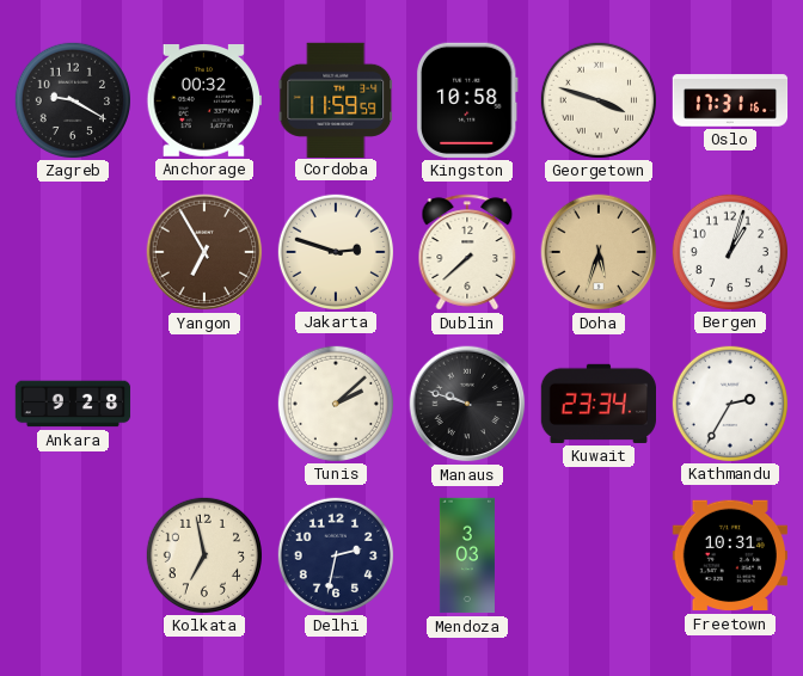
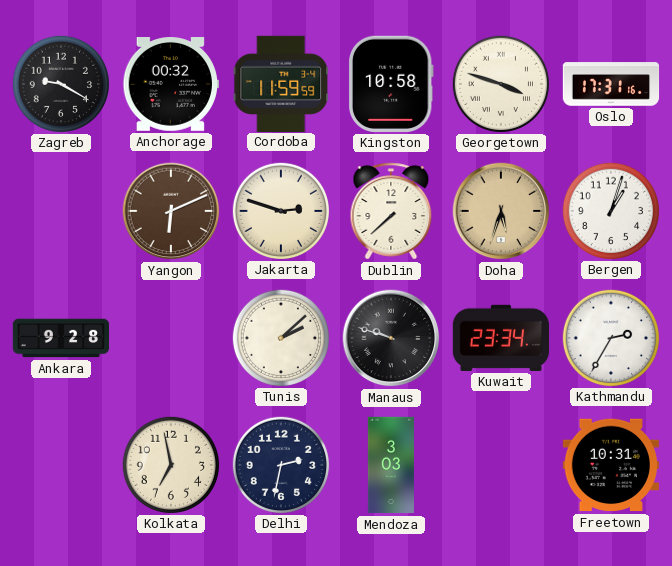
Yangon: 6:55 -> 6:11
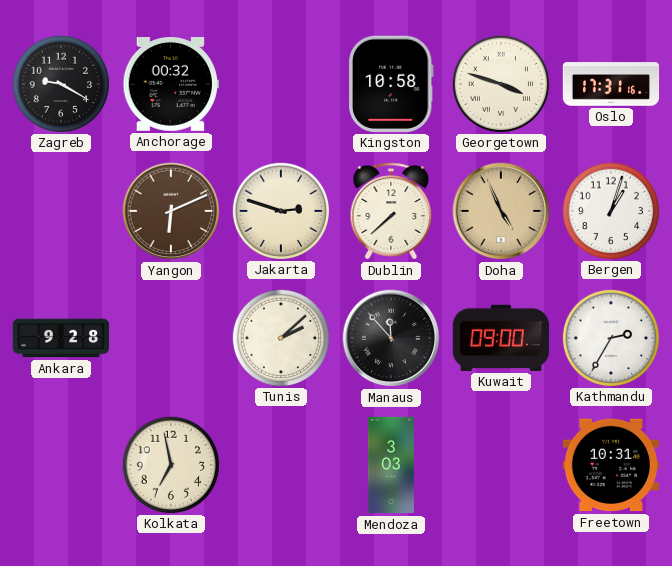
Cordoba: 11:59 -> none
Doha: 5:33 -> 4:56
Manaus: 9:48 -> 11:53
Kuwait: 23:34 -> 09:00
Delhi: 2:32 -> none
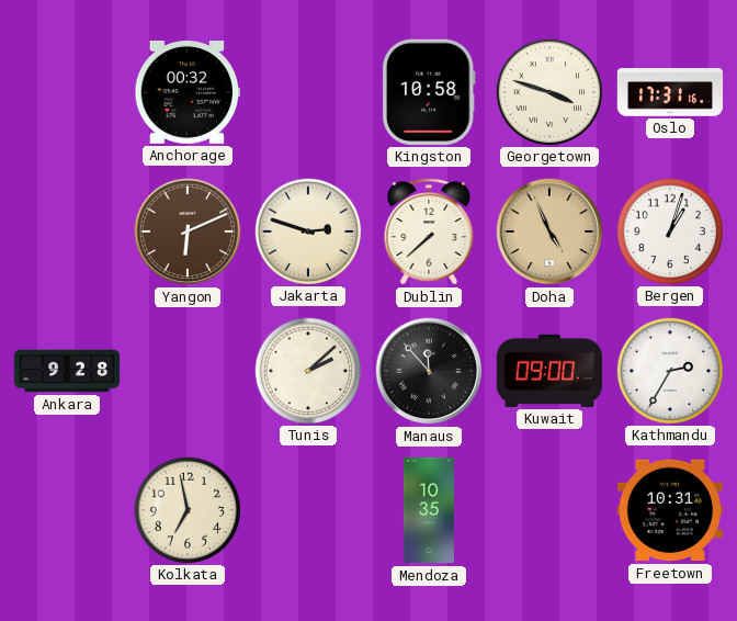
Zagreb: 9:20 -> none
Mendoza: 3:03 -> 10:35
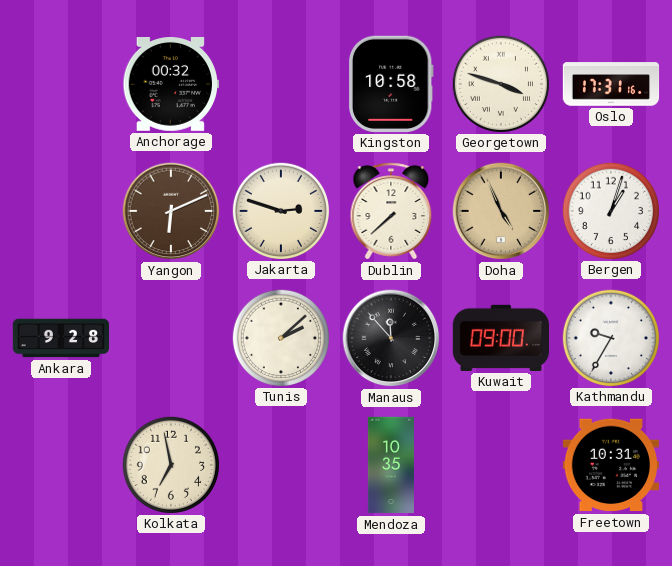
Kathmandu: 2:35 -> 9:35
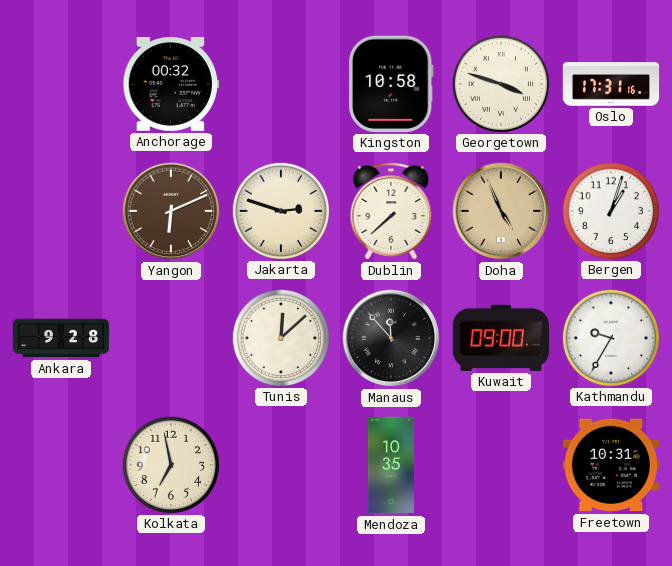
Tunis: 2:08 -> 12:08
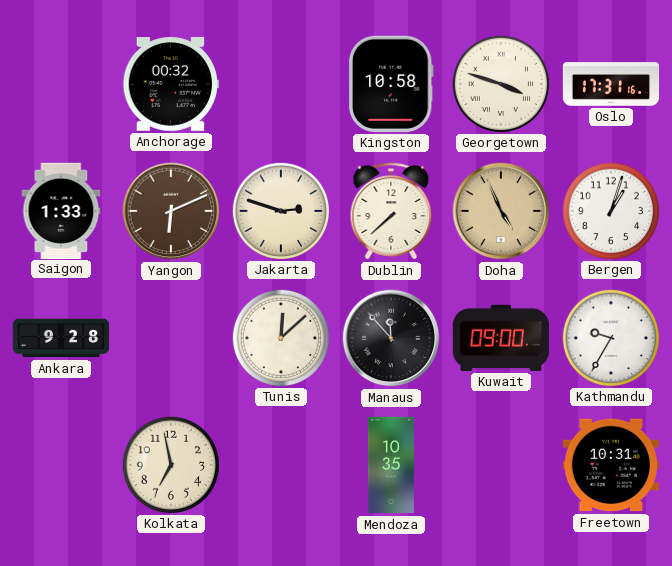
Saigon: none -> 1:33
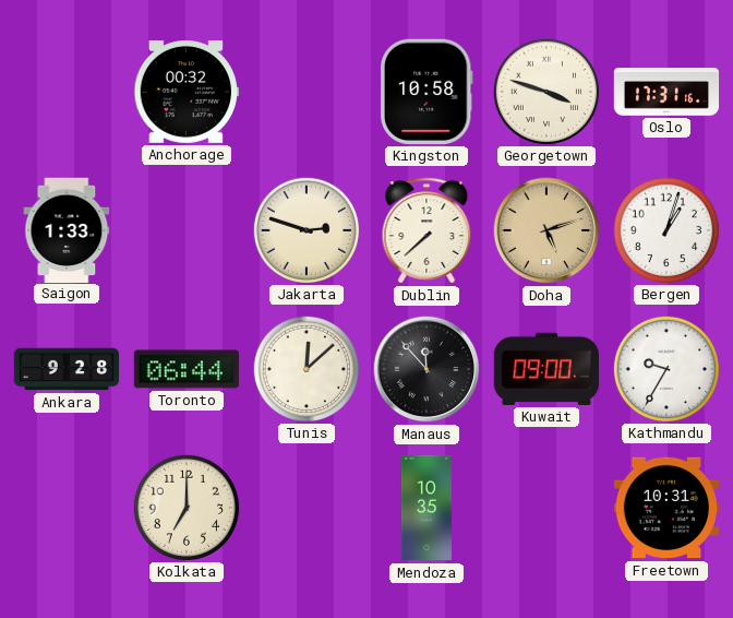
Yangon: 6:11 -> none
Doha: 4:56 -> 5:12
Toronto: none -> 06:44
Kolkata: 6:58 -> 7:00
